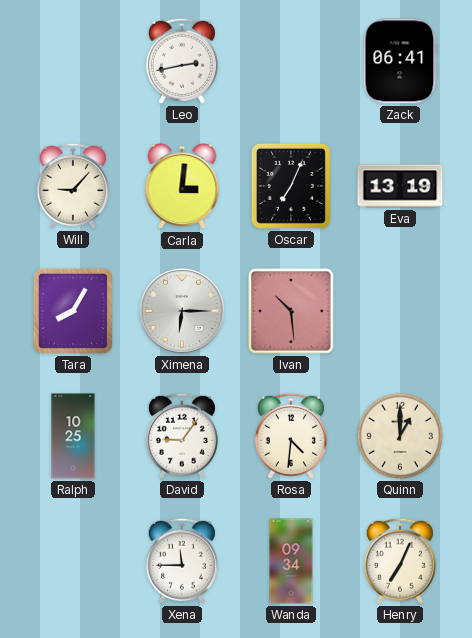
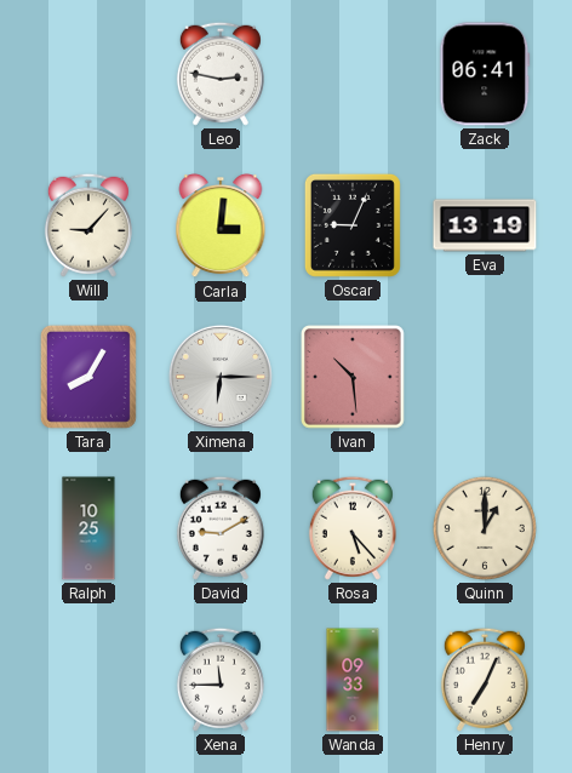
Leo: 2:43 -> 2:47
Oscar: 7:04 -> 9:04
David: 9:06 -> 9:10
Rosa: 4:31 -> 5:23
Wanda: 09:34 -> 09:33
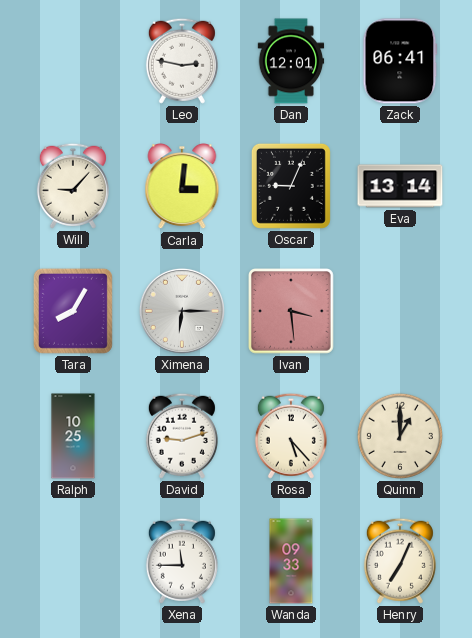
Dan: none -> 12:01
Eva: 13:19 -> 13:14
Ivan: 10:29 -> 3:29
David: 9:10 -> 9:12
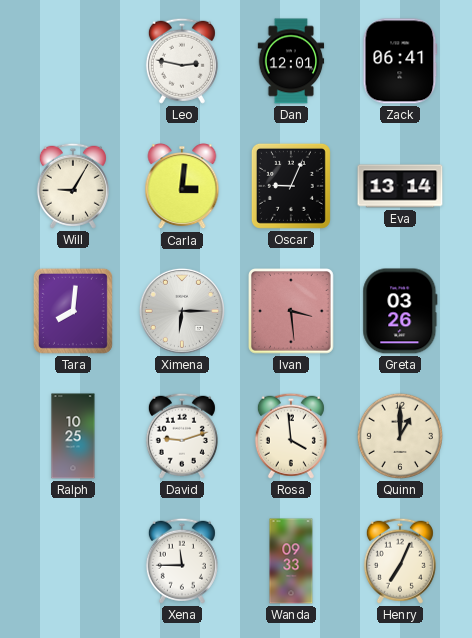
Will: 9:07 -> 9:05
Tara: 8:05 -> 8:01
Greta: none -> 03:26
Rosa: 5:23 -> 3:59
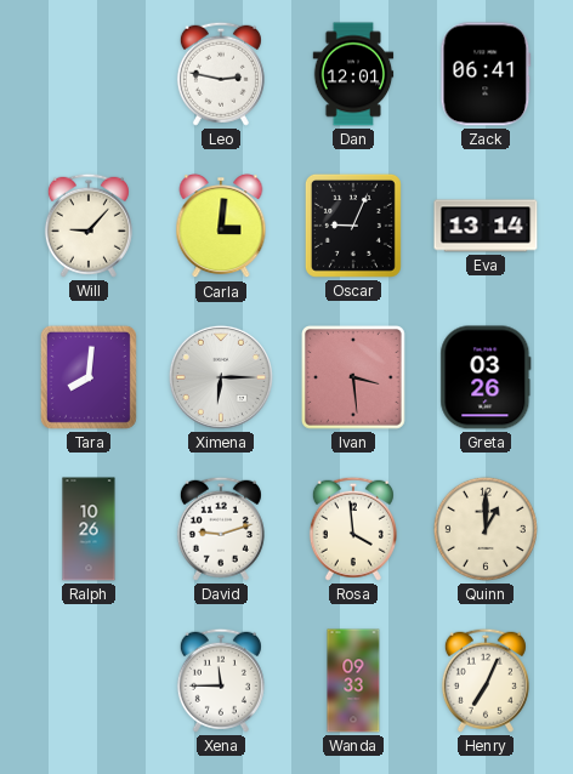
Will: 9:05 -> 9:07
Ralph: 10:25 -> 10:26
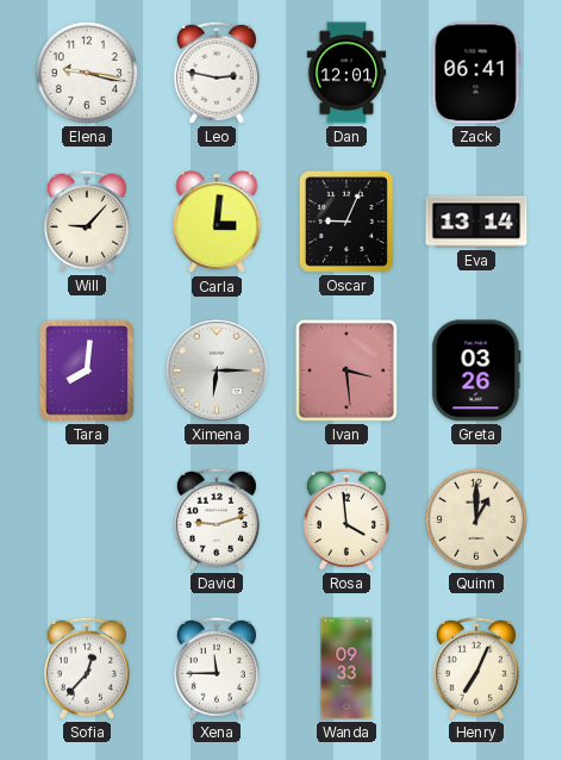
Elena: none -> 9:17
Ralph: 10:26 -> none
Sofia: none -> 12:37
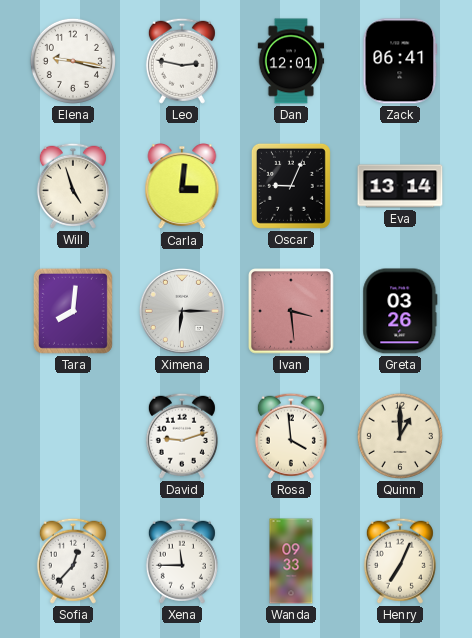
Will: 9:07 -> 4:57
